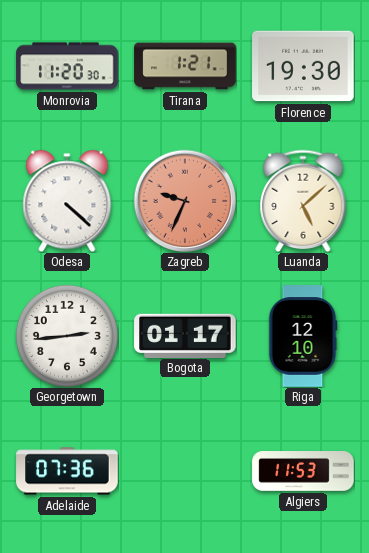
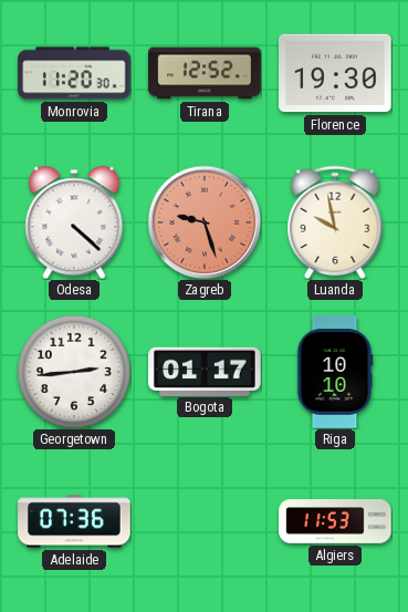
Tirana: 1:21 -> 12:52
Zagreb: 9:34 -> 9:27
Luanda: 5:08 -> 9:58
Riga: 12:10 -> 10:10
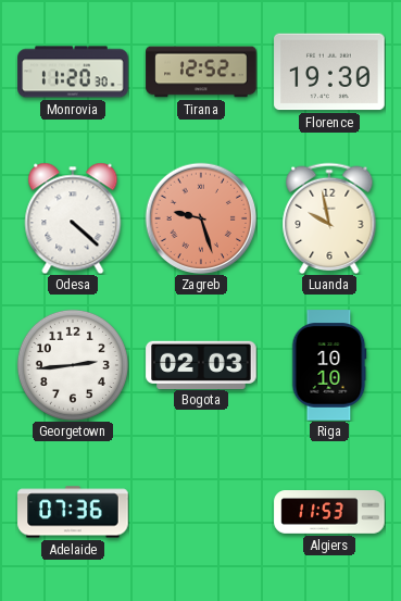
Bogota: 01:17 -> 02:03
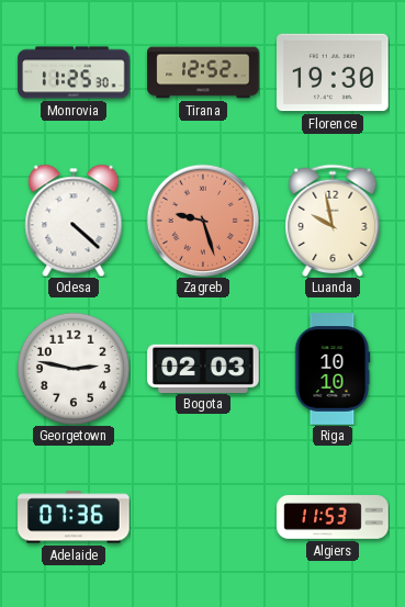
Monrovia: 11:20 -> 11:25
Georgetown: 2:44 -> 2:47
